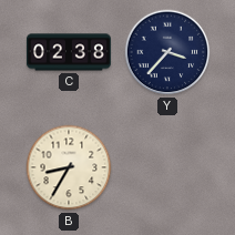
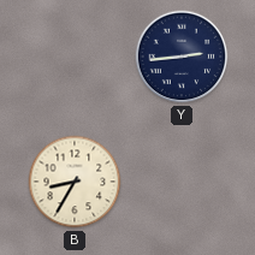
C: 02:38 -> none
Y: 3:37 -> 2:44
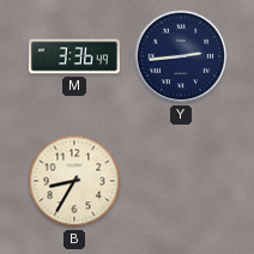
M: none -> 3:36
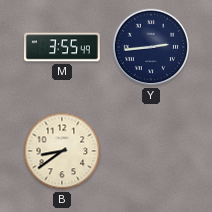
M: 3:36 -> 3:55
B: 8:35 -> 8:39
